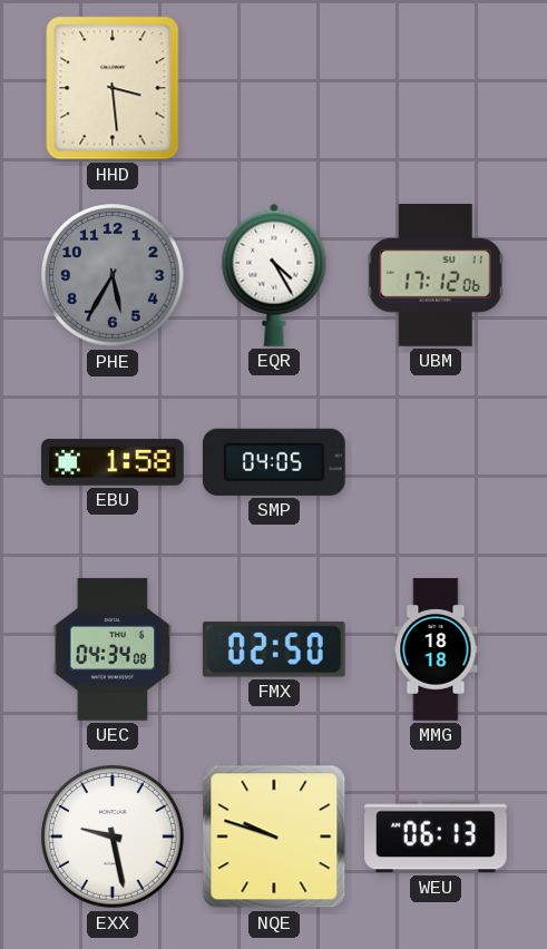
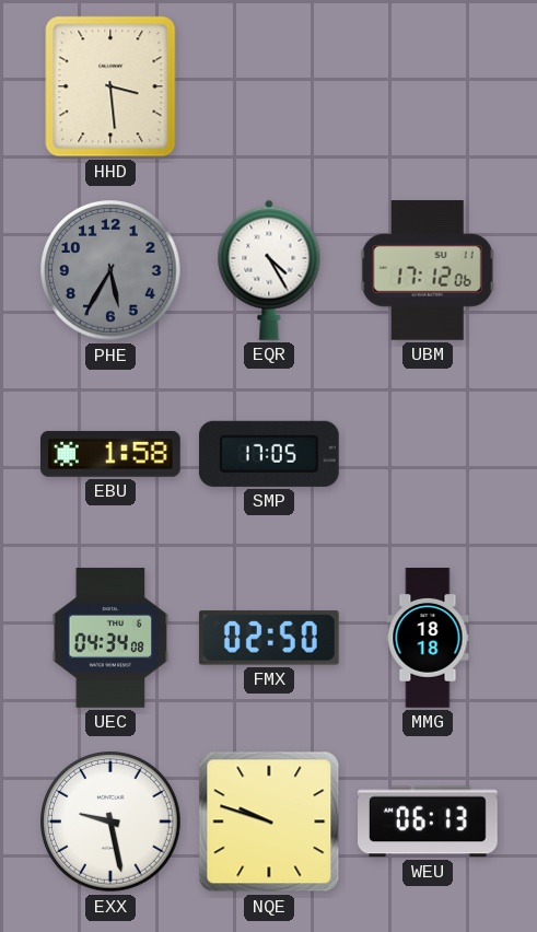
SMP: 04:05 -> 17:05
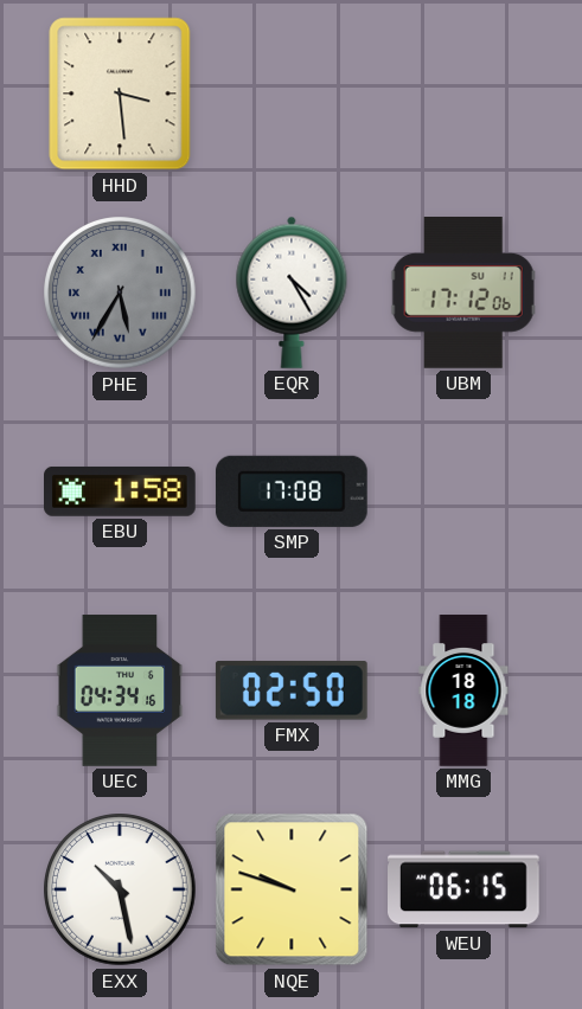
PHE numerals: Arabic -> Roman
SMP: 17:05 -> 17:08
UEC: 04:34:08 -> 04:34:16
EXX: 9:28 -> 10:28
WEU: 06:13 -> 06:15
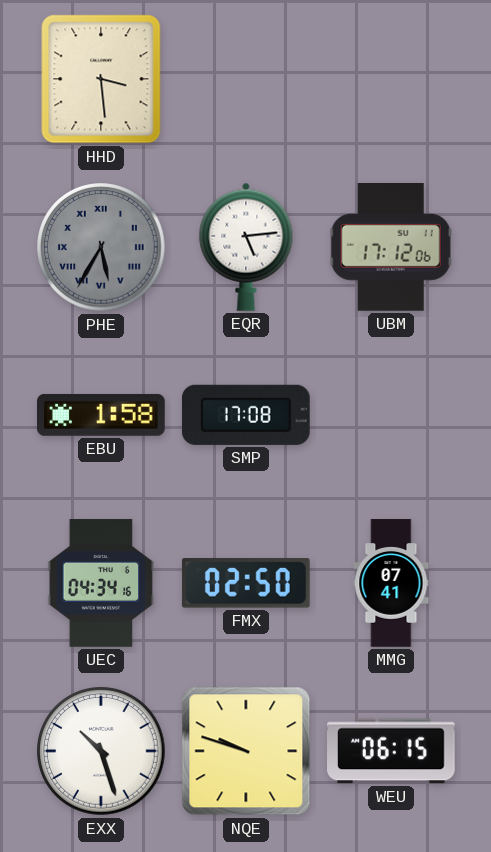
EQR: 4:25 -> 5:14
MMG: 18:18 -> 07:41
EXX: 10:28 -> 10:27
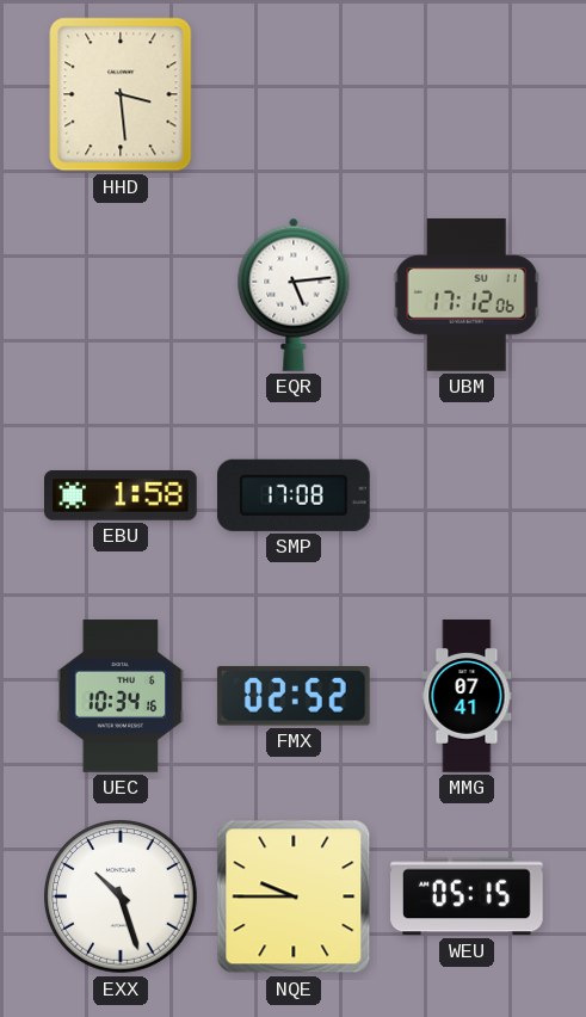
PHE: 5:35 -> none
UEC: 04:34 -> 10:34
FMX: 02:50 -> 02:52
NQE: 9:48 -> 9:45
WEU: 06:15 -> 05:15
